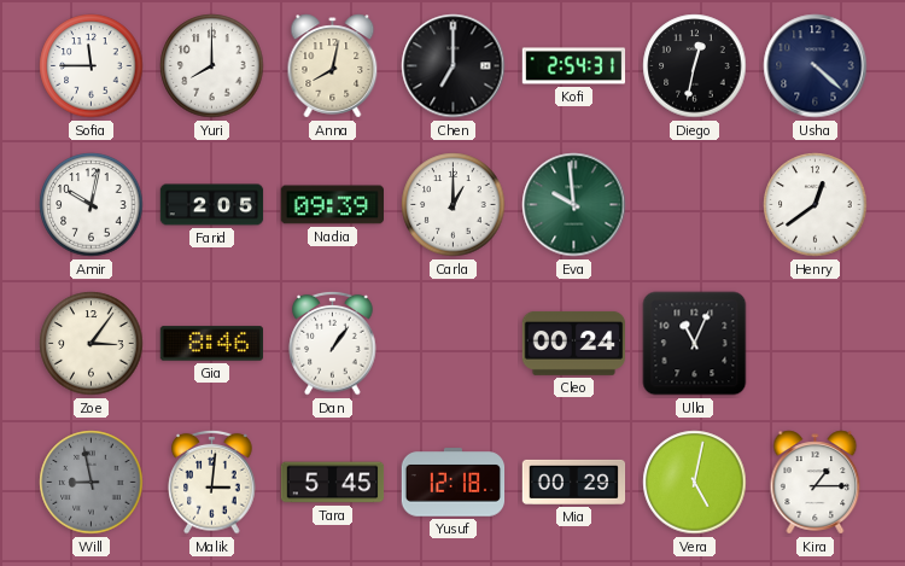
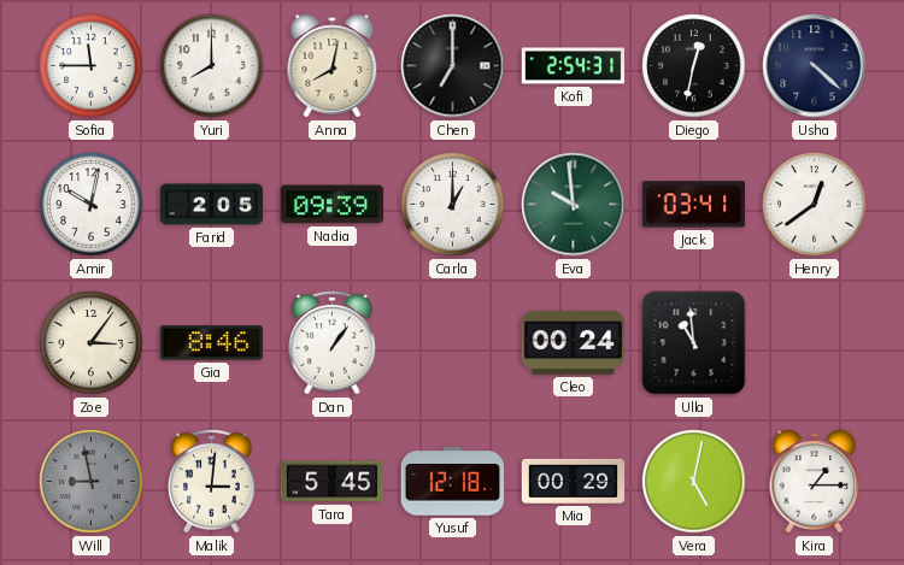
Jack: none -> 03:41
Ulla: 11:04 -> 10:59
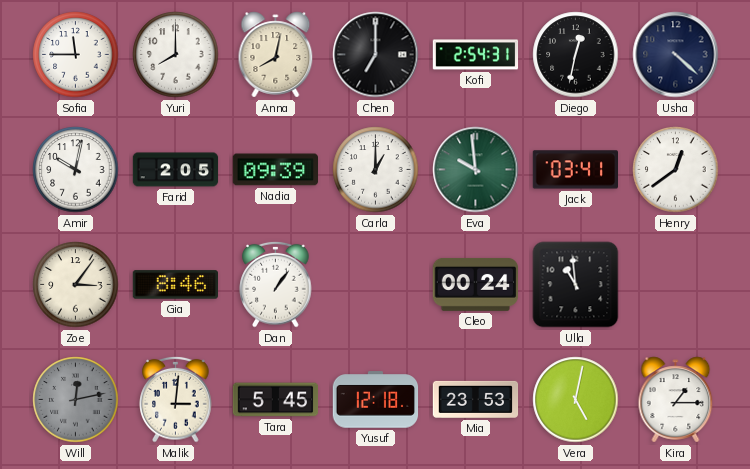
Will: 8:58 -> 12:13
Mia: 00:29 -> 23:53
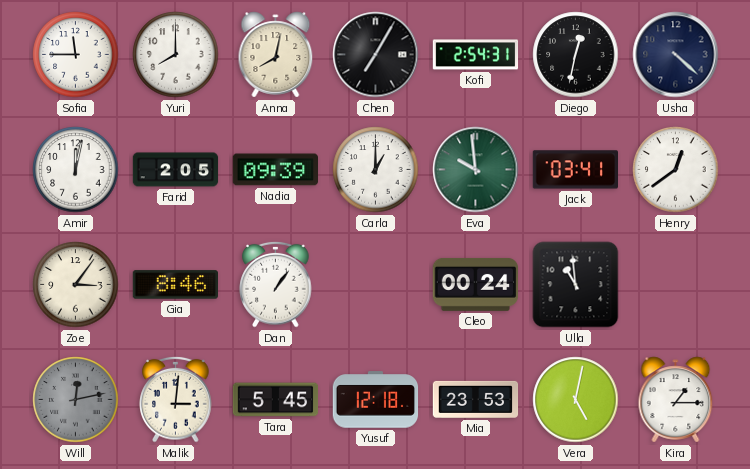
Chen: 7:00 -> 7:05
Amir: 10:02 -> 12:02
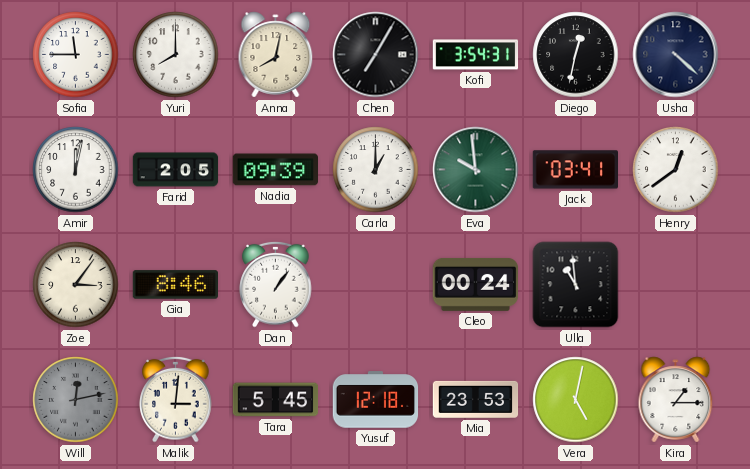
Kofi: 2:54 -> 3:54
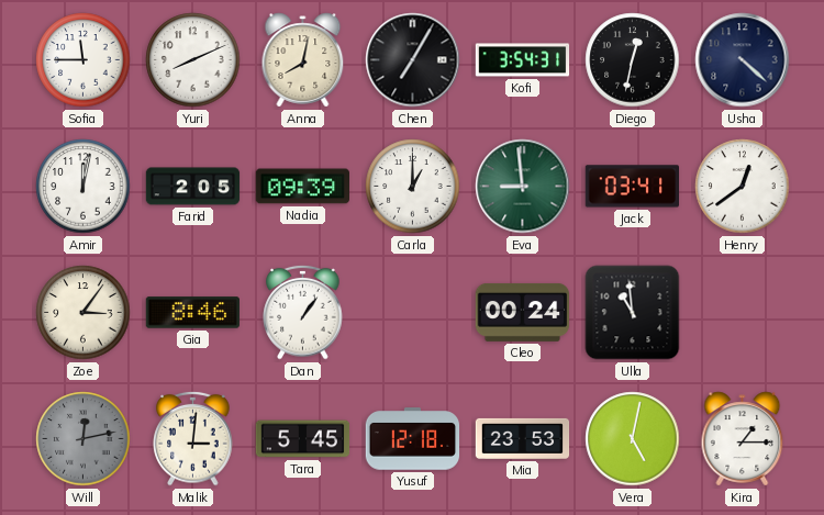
Yuri: 8:00 -> 8:11
Eva: 9:59 -> 8:59
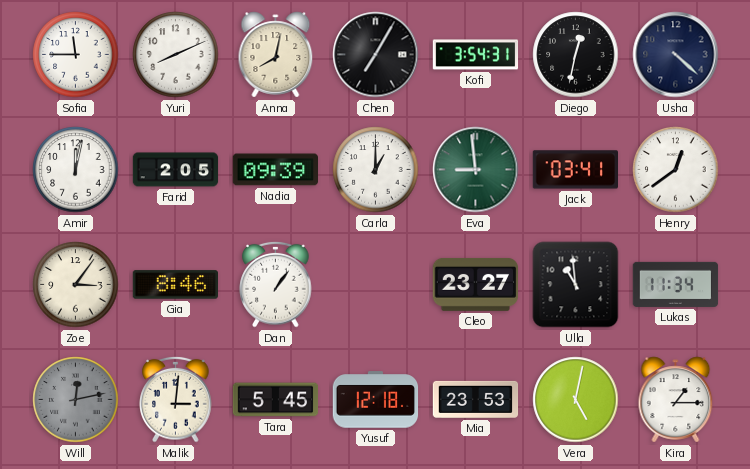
Cleo: 00:24 -> 23:27
Lukas: none -> 11:34
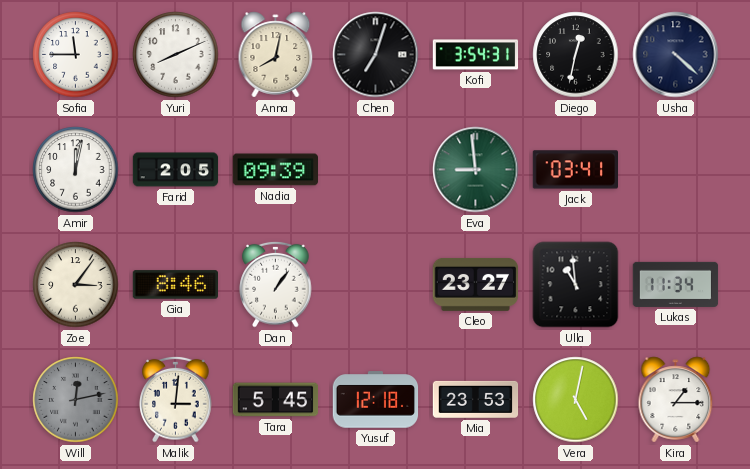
Chen: 7:05 -> 7:03
Carla: 1:00 -> none
Henry: 12:39 -> none
